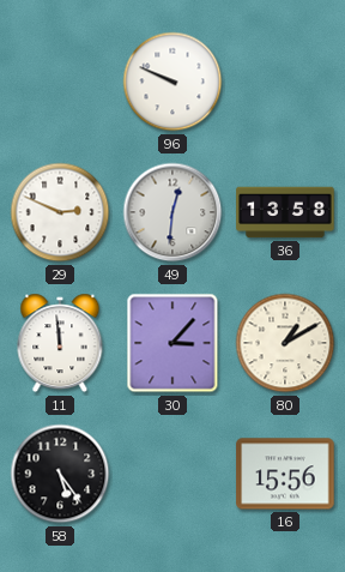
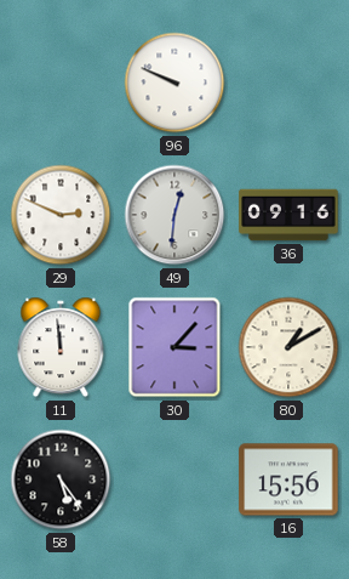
36: 13:58 -> 09:16
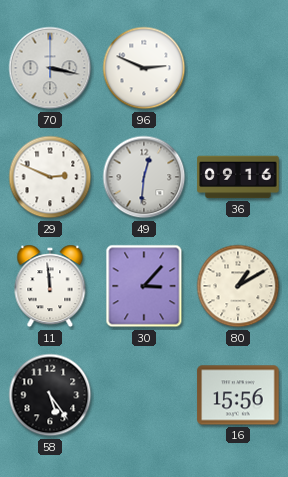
70: none -> 3:17
96: 9:49 -> 2:49
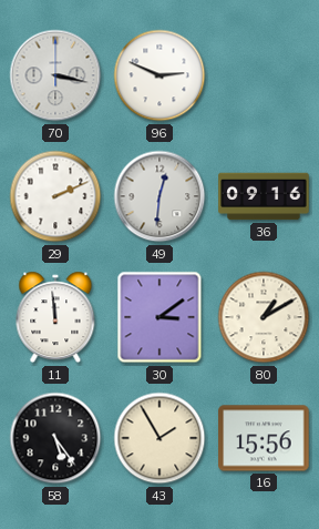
29: 2:49 -> 2:11
30: 3:07 -> 3:09
43: none -> 1:55
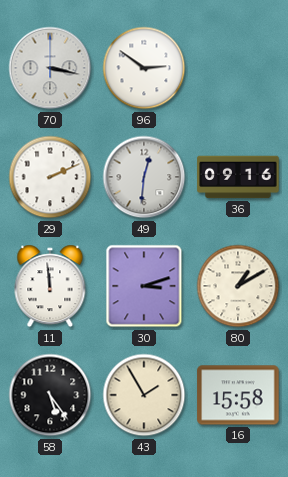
96: 2:49 -> 2:51
30: 3:09 -> 3:12
16: 15:56 -> 15:58
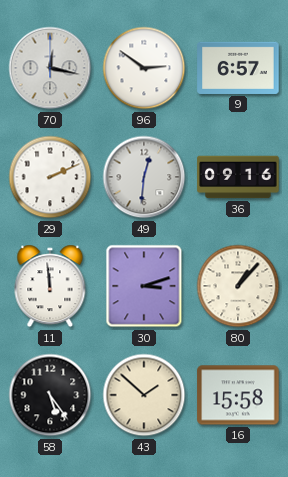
70: 3:17 -> 12:17
9: none -> 6:57
80: 1:10 -> 1:07
43: 1:55 -> 1:52
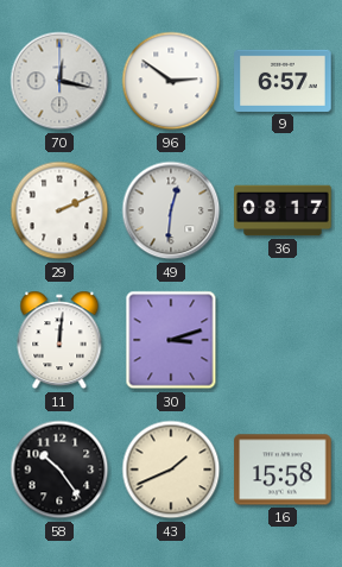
36: 09:16 -> 08:17
11: 11:59 -> 12:01
80: 1:07 -> none
58: 5:24 -> 10:24
43: 1:52 -> 1:41
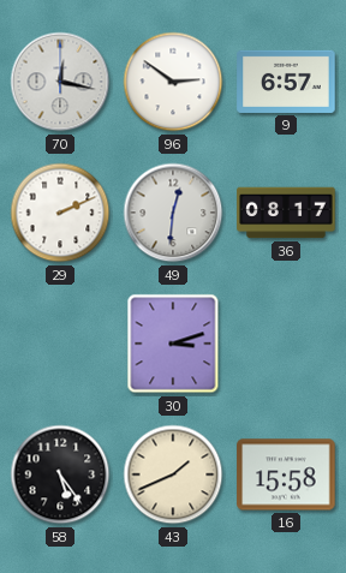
11: 12:01 -> none
58: 10:24 -> 5:24
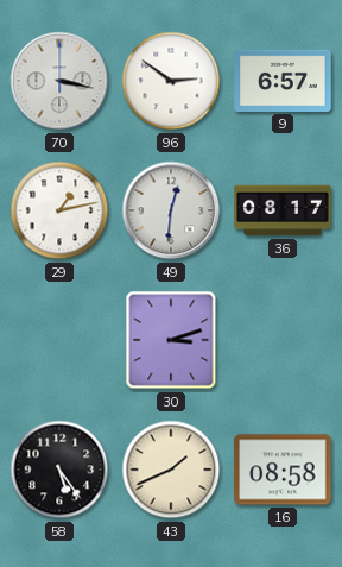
70: 12:17 -> 3:17
29: 2:11 -> 1:13
16: 15:58 -> 08:58
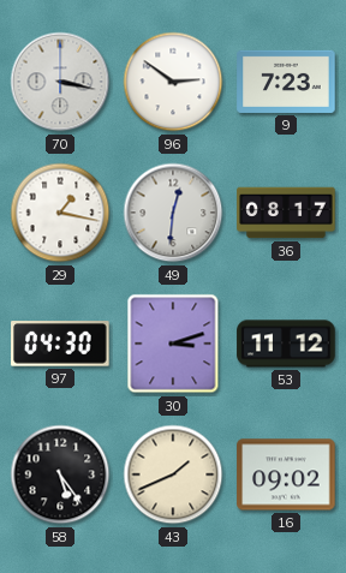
9: 6:57 -> 7:23
29: 1:13 -> 1:17
97: none -> 04:30
53: none -> 11:12
16: 08:58 -> 09:02
